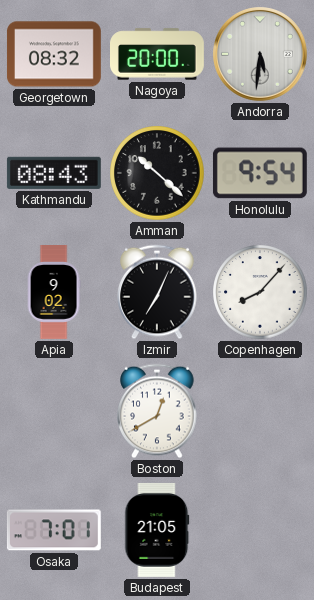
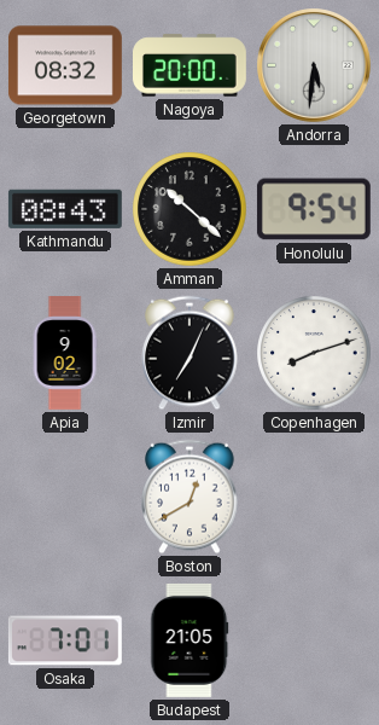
Copenhagen: 8:07 -> 8:12
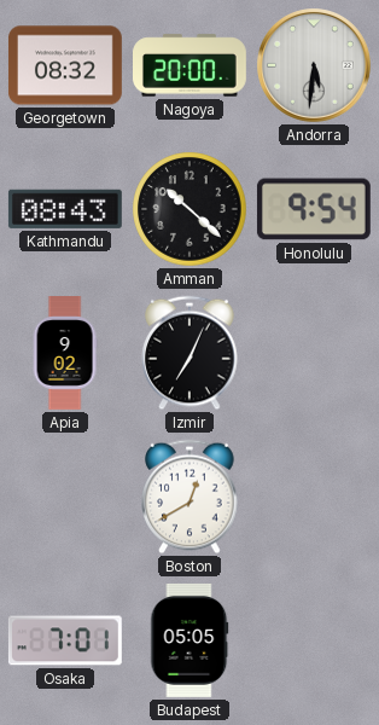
Copenhagen: 8:12 -> none
Budapest: 21:05 -> 05:05
